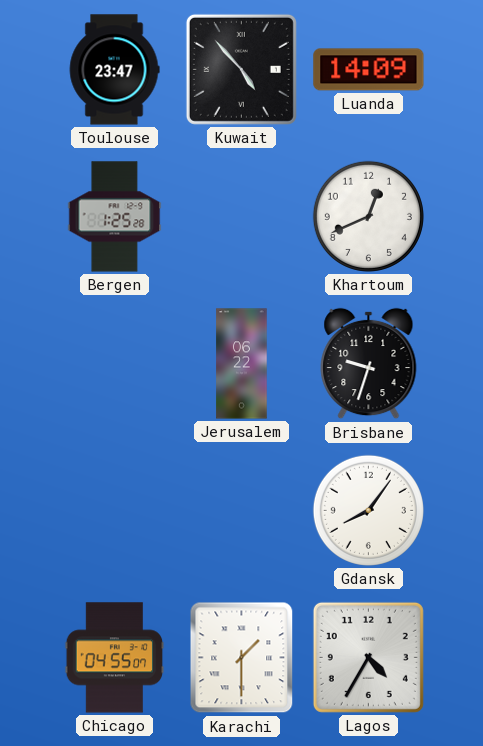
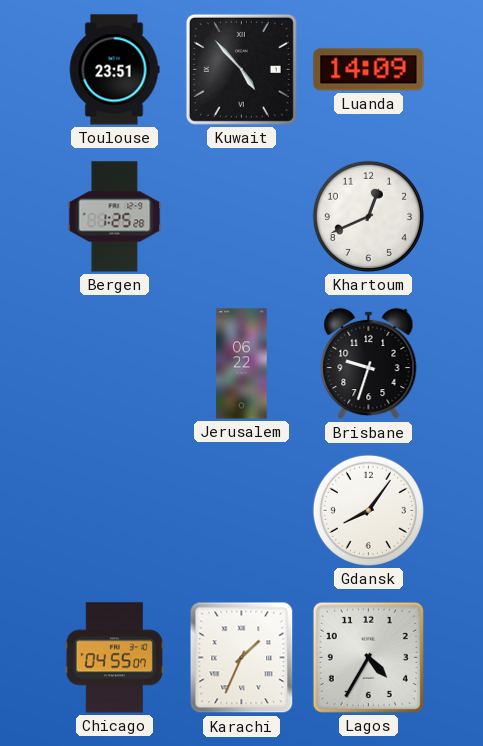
Toulouse: 23:47 -> 23:51
Karachi: 1:30 -> 1:34
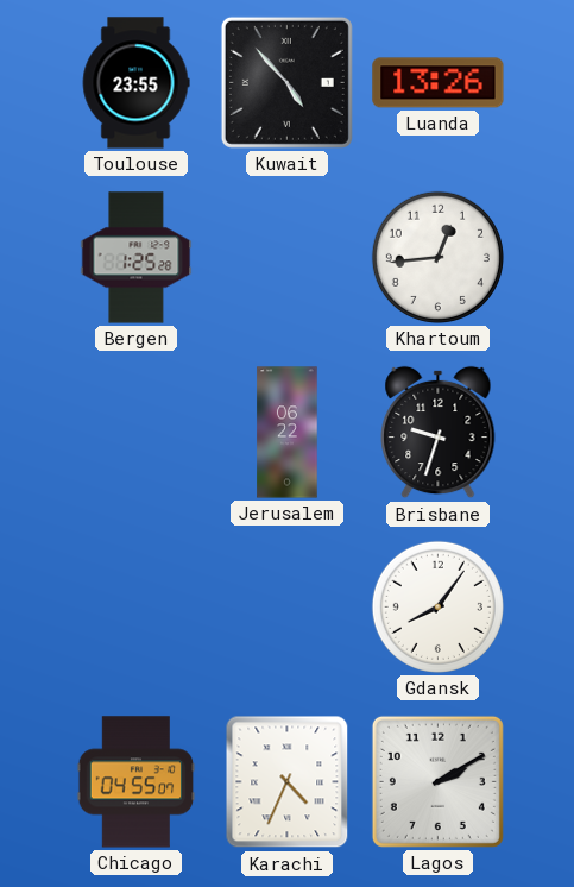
Toulouse: 23:51 -> 23:55
Luanda: 14:09 -> 13:26
Khartoum: 12:41 -> 12:44
Karachi: 1:34 -> 4:34
Lagos: 4:35 -> 2:10
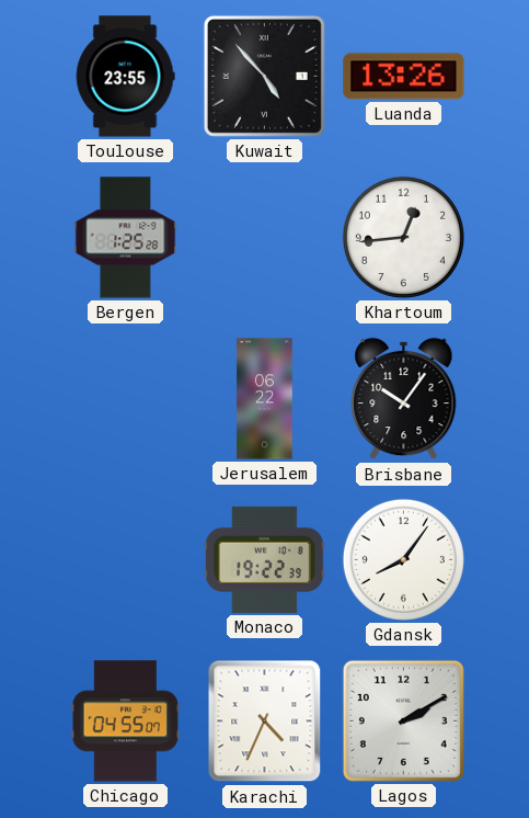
Brisbane: 9:33 -> 10:06
Monaco: none -> 19:22
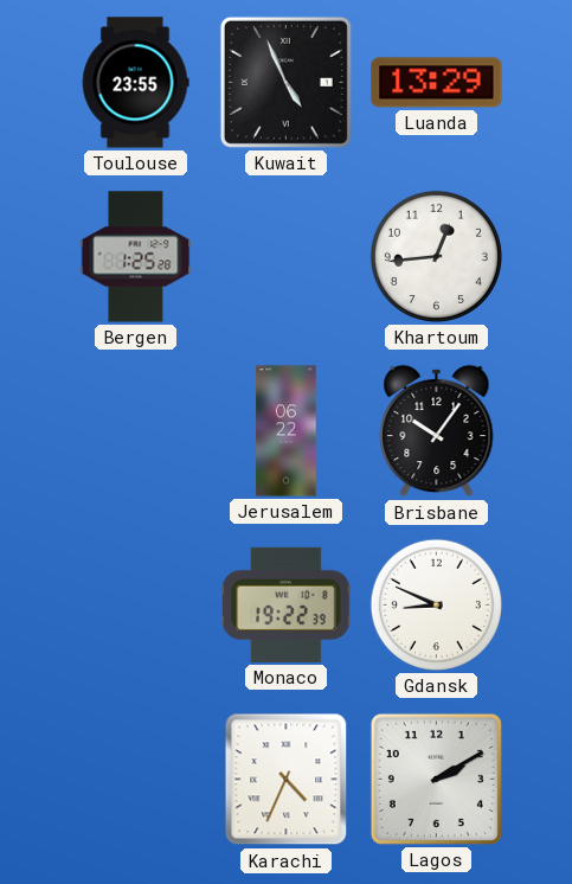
Kuwait: 4:53 -> 4:56
Luanda: 13:26 -> 13:29
Gdansk: 8:06 -> 8:49
Chicago: 04:55 -> none
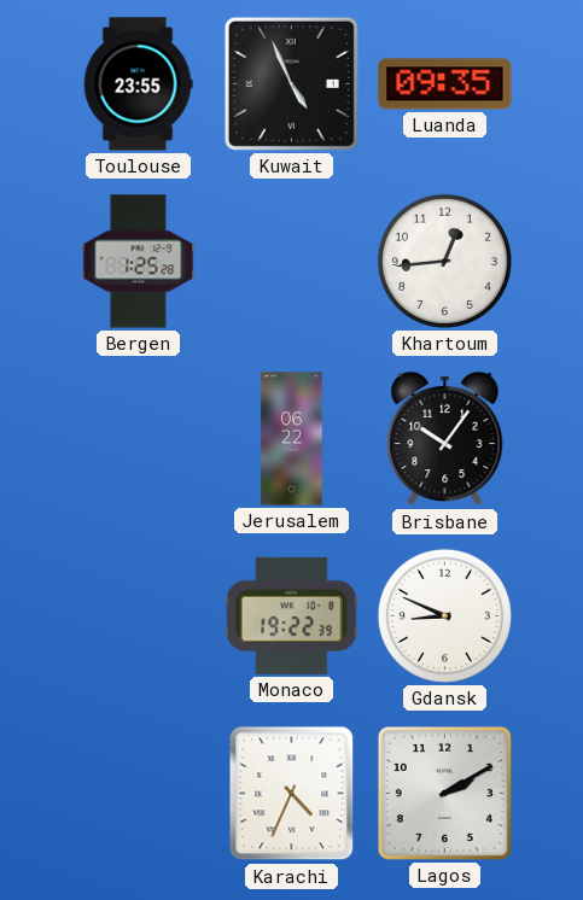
Luanda: 13:29 -> 09:35
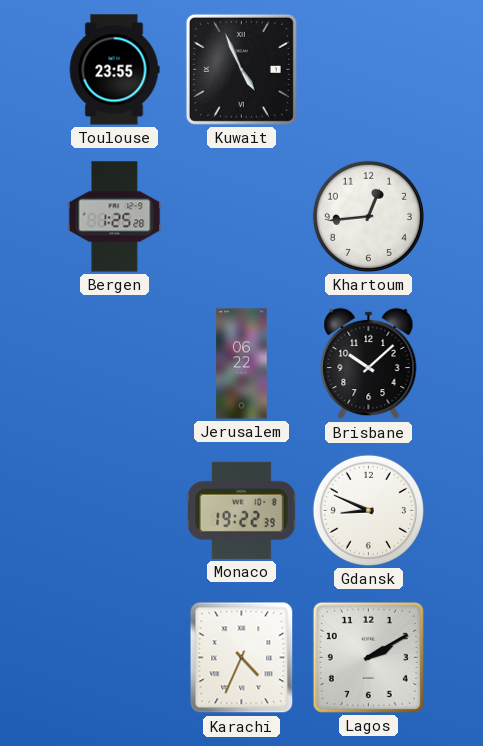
Luanda: 09:35 -> none
Brisbane: 10:06 -> 10:08
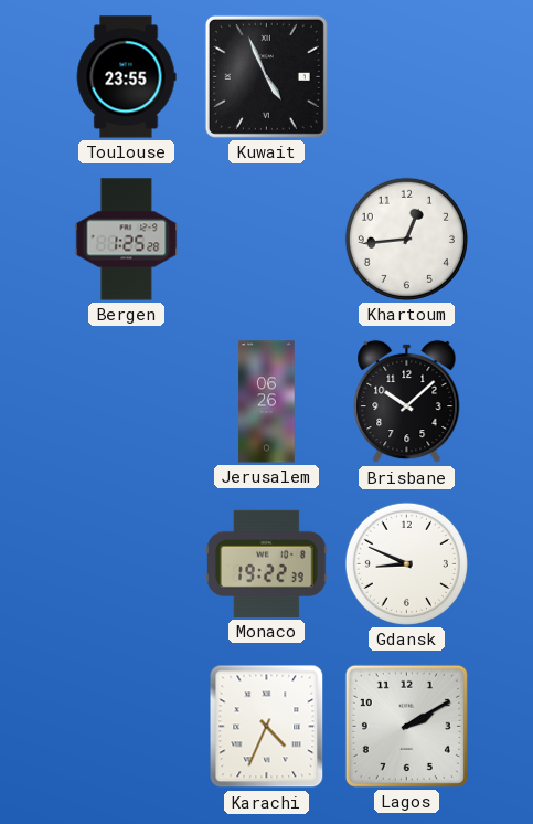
Jerusalem: 06:22 -> 06:26
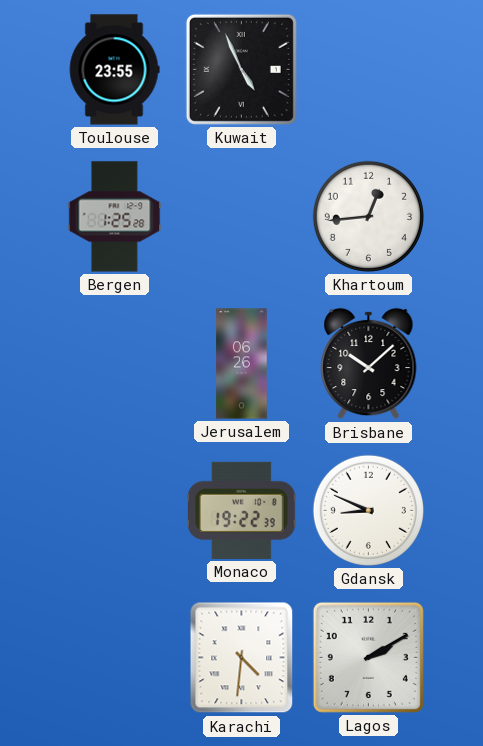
Karachi: 4:34 -> 4:31
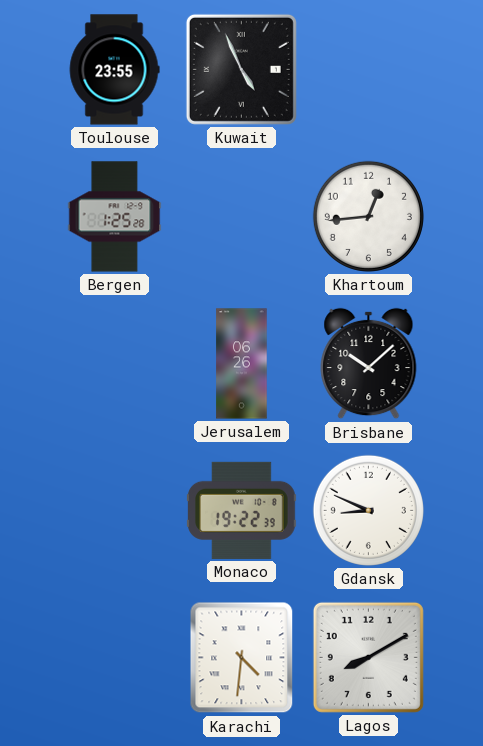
Lagos: 2:10 -> 8:10
